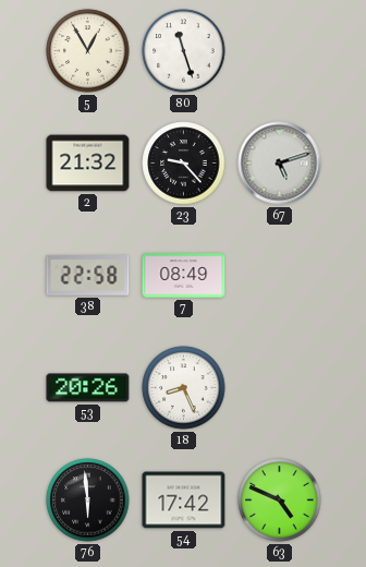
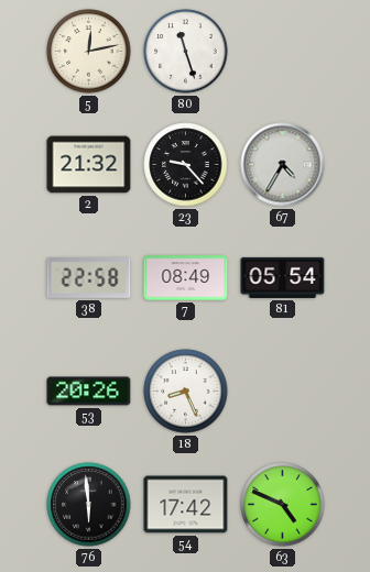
5: 12:55 -> 12:13
67: 5:12 -> 4:35
81: none -> 05:54
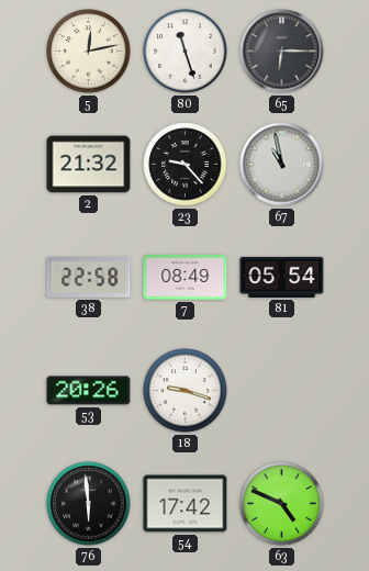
65: none -> 6:15
67: 4:35 -> 10:58
18: 8:26 -> 9:18
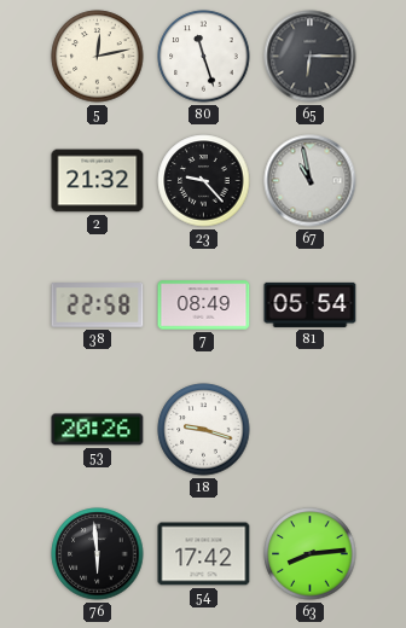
63: 4:49 -> 8:14
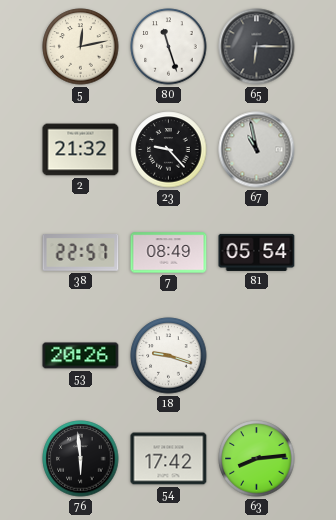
38: 22:58 -> 22:57
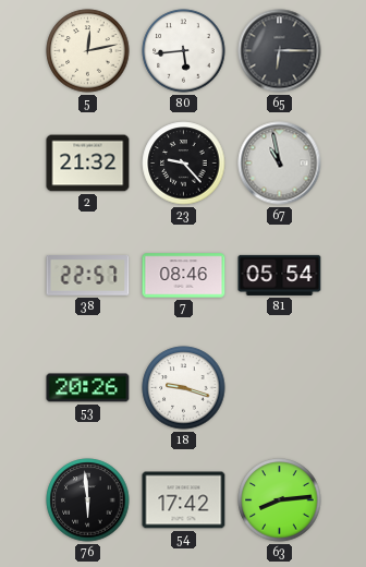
80: 11:27 -> 5:44
7: 08:49 -> 08:46
